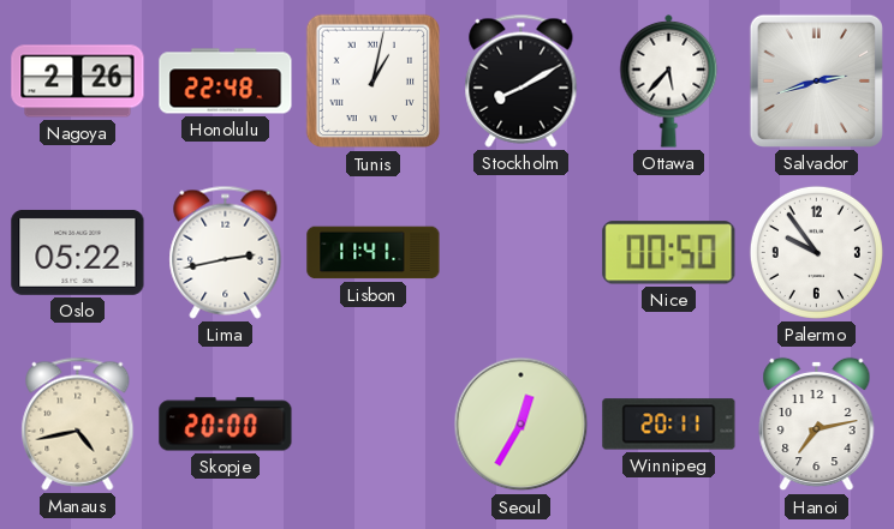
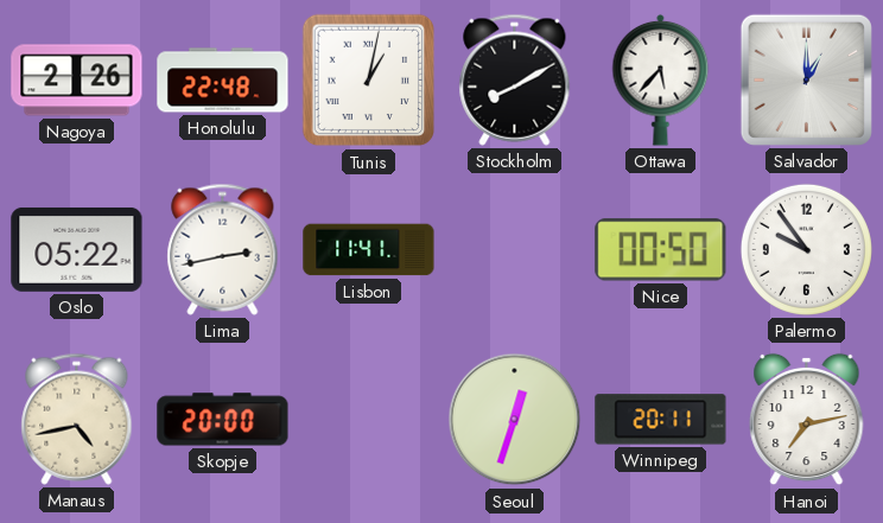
Salvador: 2:42 -> 1:00
Seoul: 12:35 -> 12:33
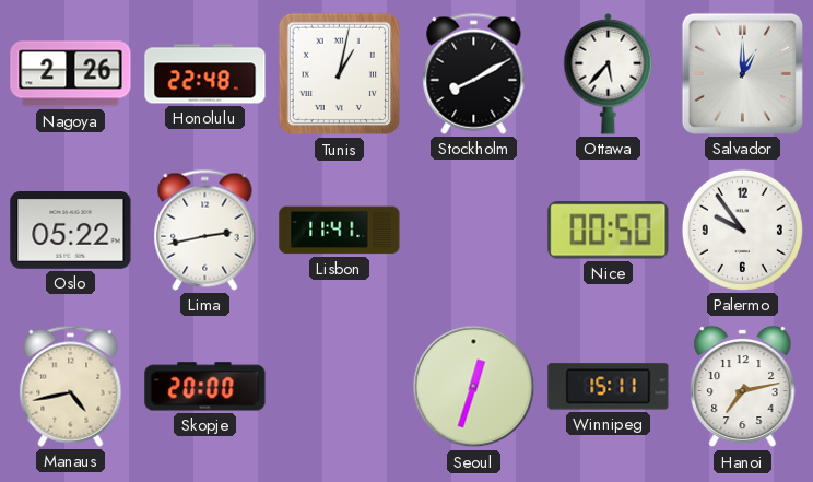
Winnipeg: 20:11 -> 15:11
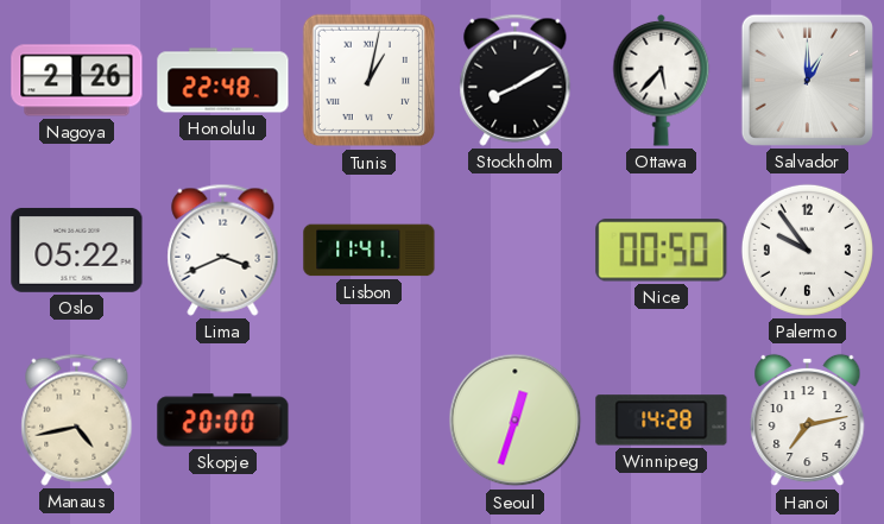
Lima: 2:43 -> 3:41
Winnipeg: 15:11 -> 14:28
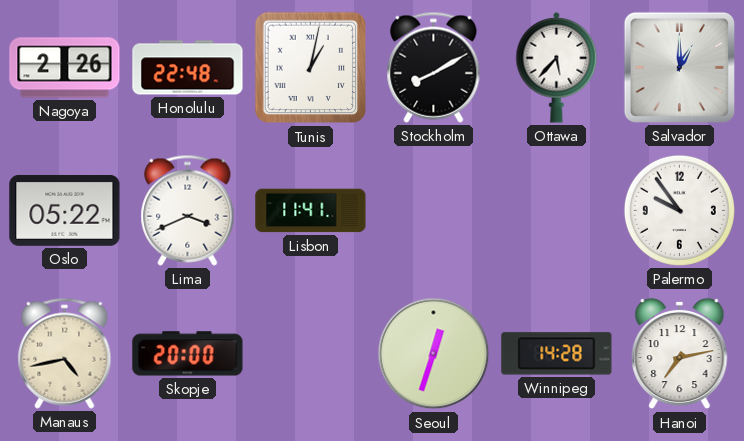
Nice: 00:50 -> none
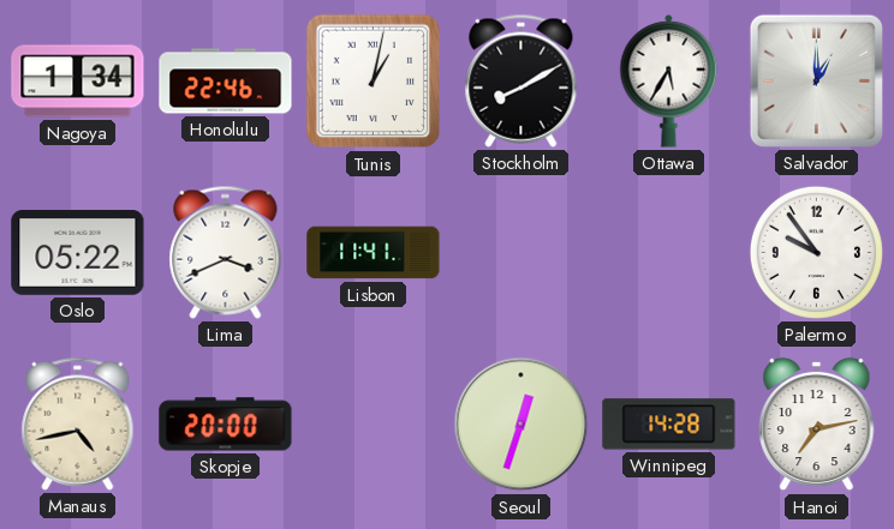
Nagoya: 2:26 -> 1:34
Honolulu: 22:48 -> 22:46
Ottawa: 5:37 -> 5:35
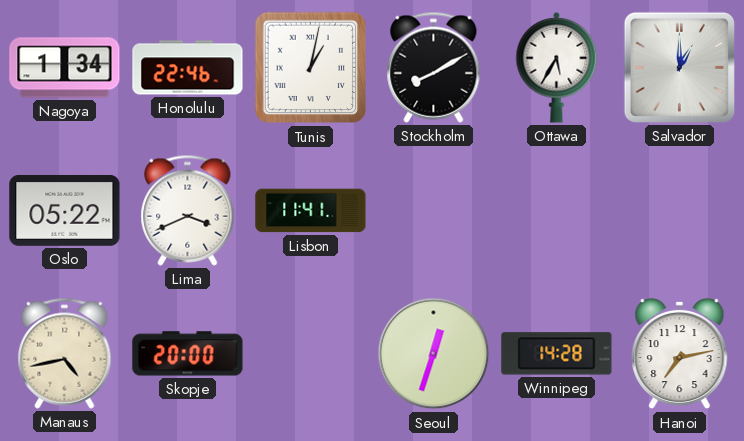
Palermo: 9:54 -> none
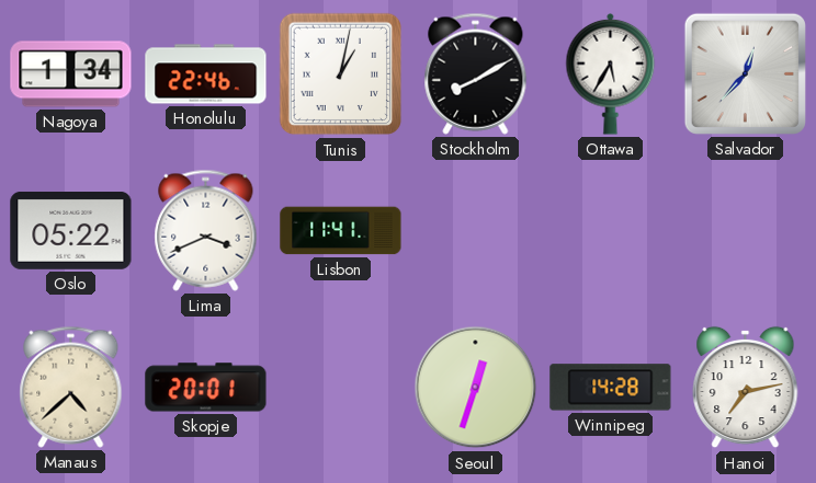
Salvador: 1:00 -> 12:37
Manaus: 4:43 -> 4:38
Skopje: 20:00 -> 20:01
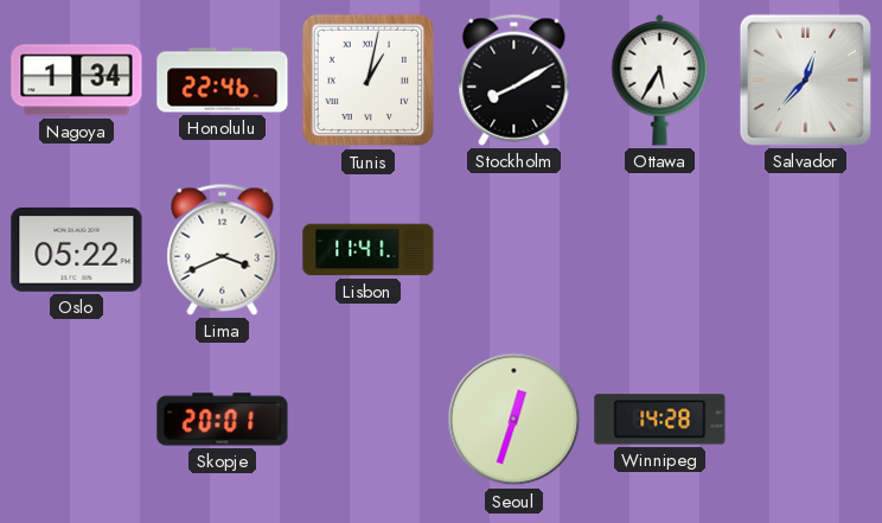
Manaus: 4:38 -> none
Hanoi: 7:13 -> none
